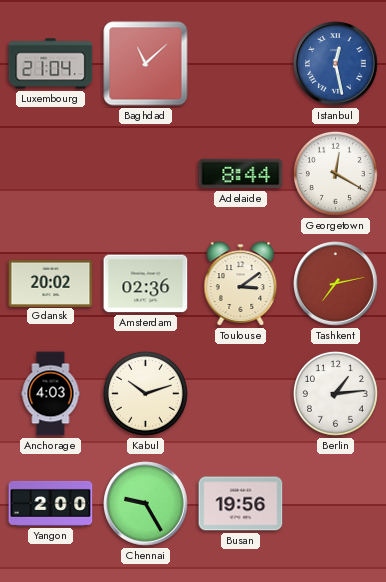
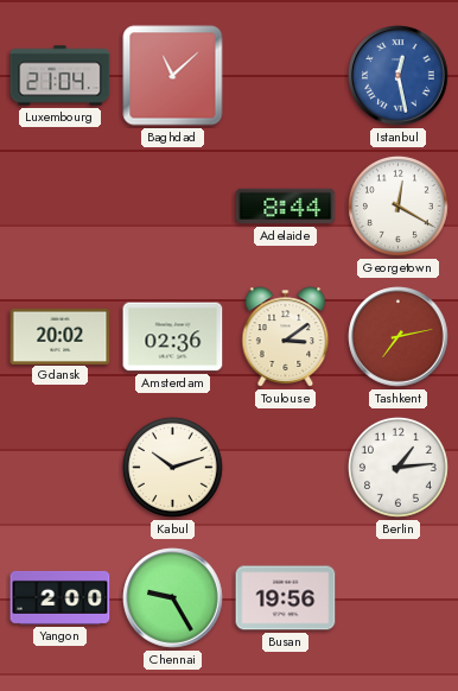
Anchorage: 4:03 -> none
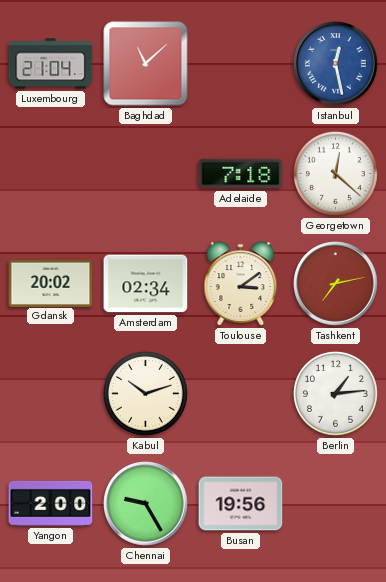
Adelaide: 8:44 -> 7:18
Georgetown: 12:20 -> 12:22
Amsterdam: 02:36 -> 02:34
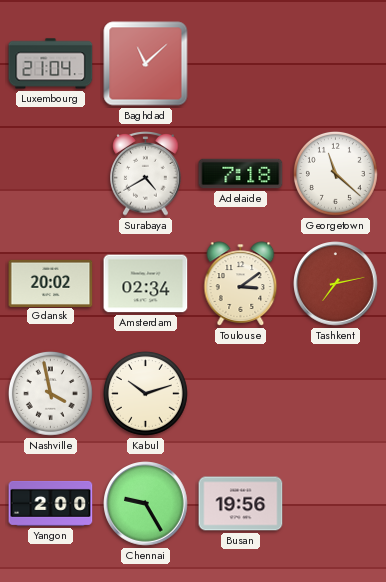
Istanbul: 12:28 -> none
Surabaya: none -> 4:40
Georgetown: 12:22 -> 11:22
Nashville: none -> 3:58
Berlin: 1:14 -> none
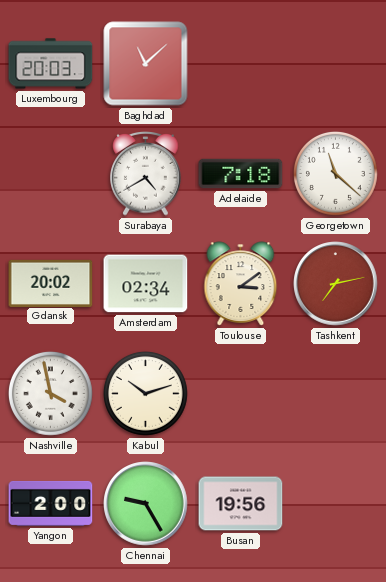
Luxembourg: 21:04 -> 20:03
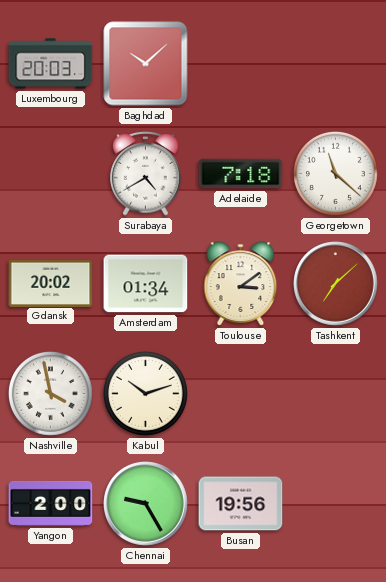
Baghdad: 11:08 -> 10:08
Amsterdam: 02:34 -> 01:34
Tashkent: 7:13 -> 7:08
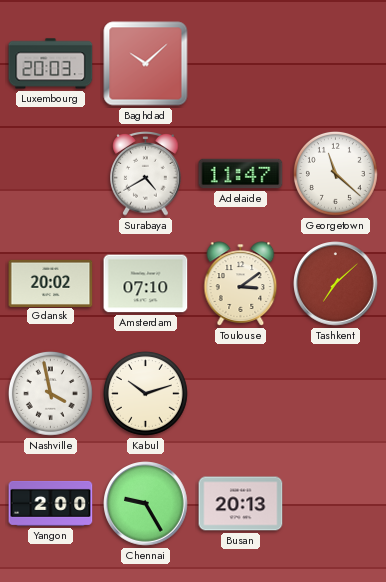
Adelaide: 7:18 -> 11:47
Amsterdam: 01:34 -> 07:10
Busan: 19:56 -> 20:13
